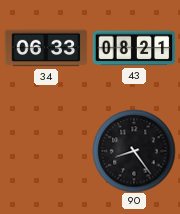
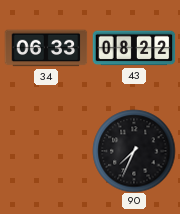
43: 08:21 -> 08:22
90: 8:24 -> 7:34
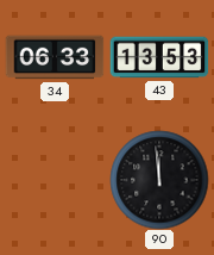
43: 08:22 -> 13:53
90: 7:34 -> 11:59
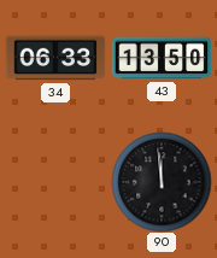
43: 13:53 -> 13:50
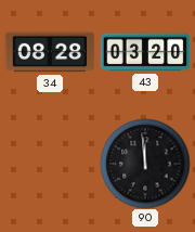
34: 06:33 -> 08:28
43: 13:50 -> 03:20
